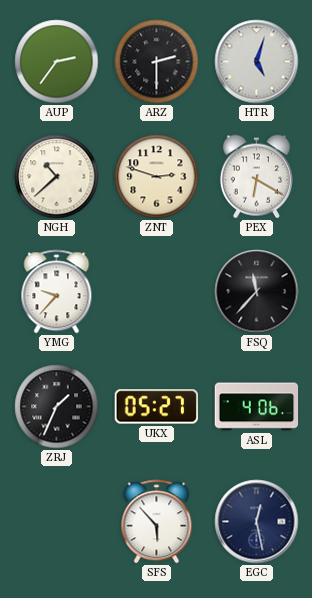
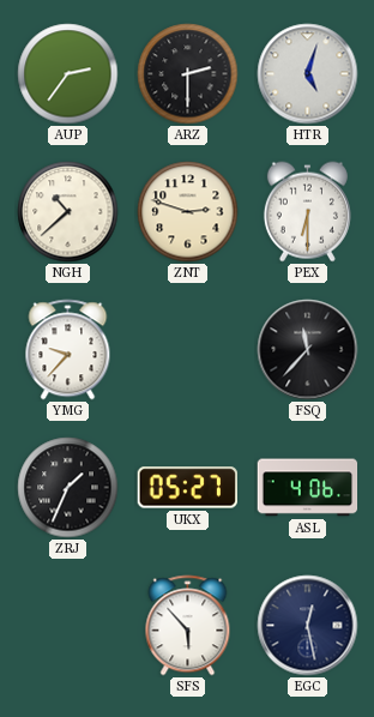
PEX: 6:20 -> 6:30
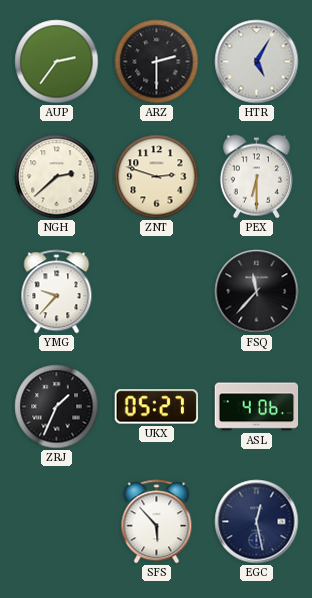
HTR: 5:03 -> 5:05
NGH: 10:38 -> 2:38
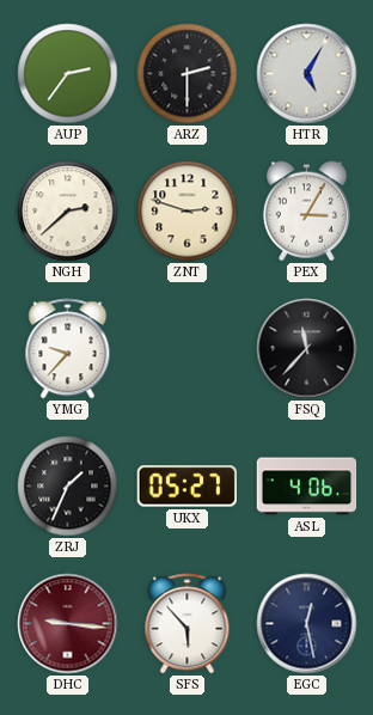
PEX: 6:30 -> 3:05
DHC: none -> 9:16
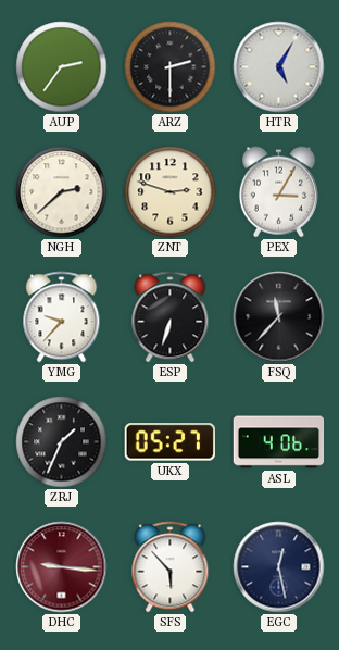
ESP: none -> 6:33
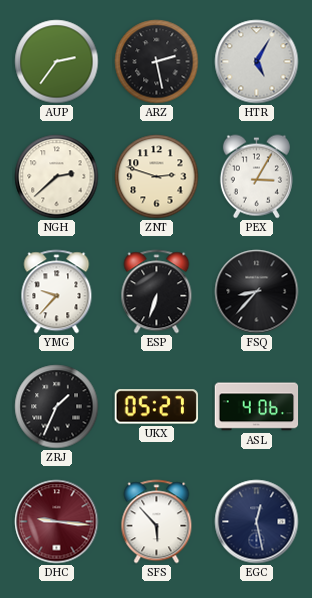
ARZ: 2:30 -> 2:28
FSQ: 11:37 -> 8:37
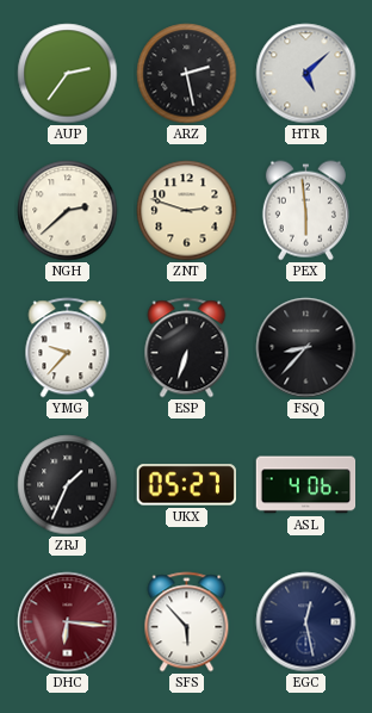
HTR: 5:05 -> 5:08
PEX: 3:05 -> 5:59
DHC: 9:16 -> 6:16
